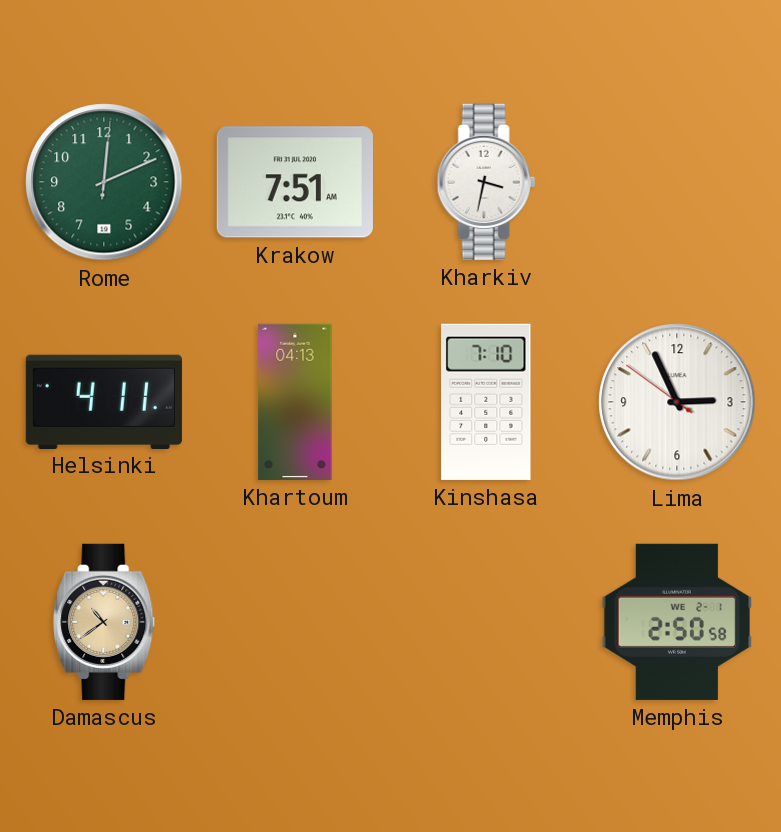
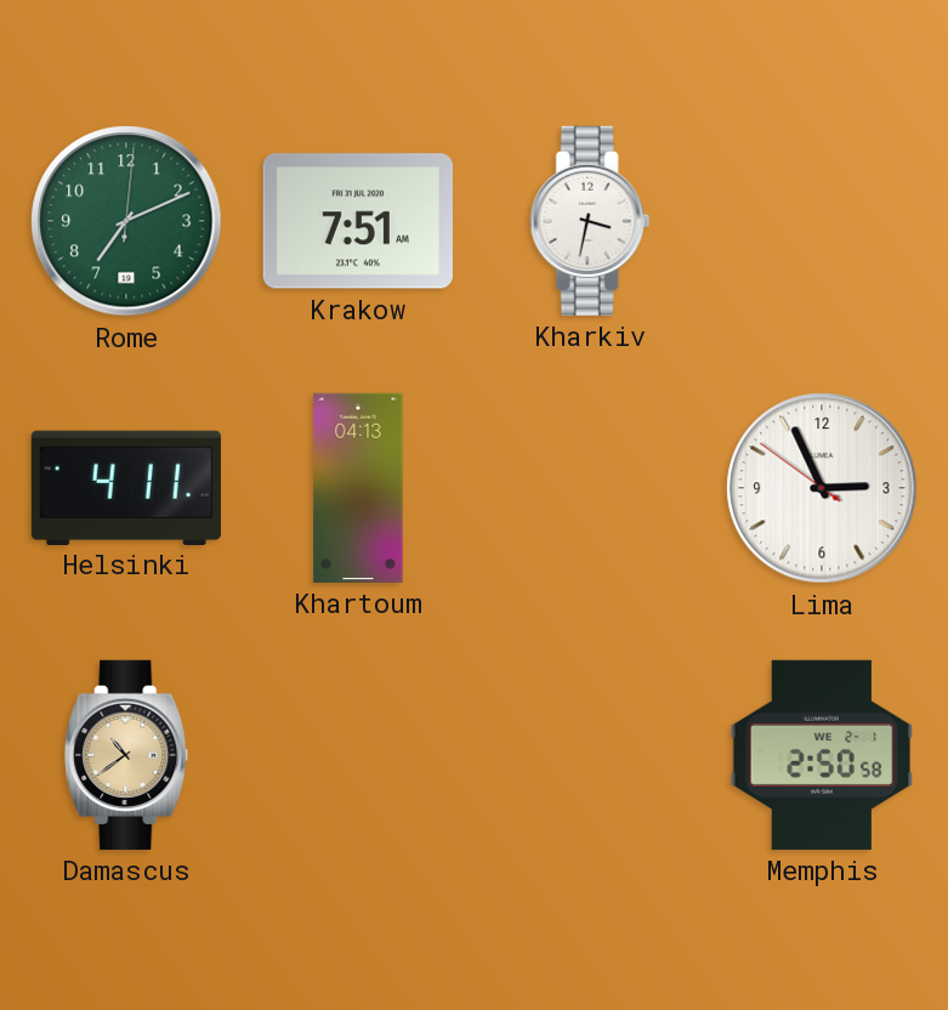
Rome: 12:11 -> 7:11
Kinshasa: 7:10 -> none
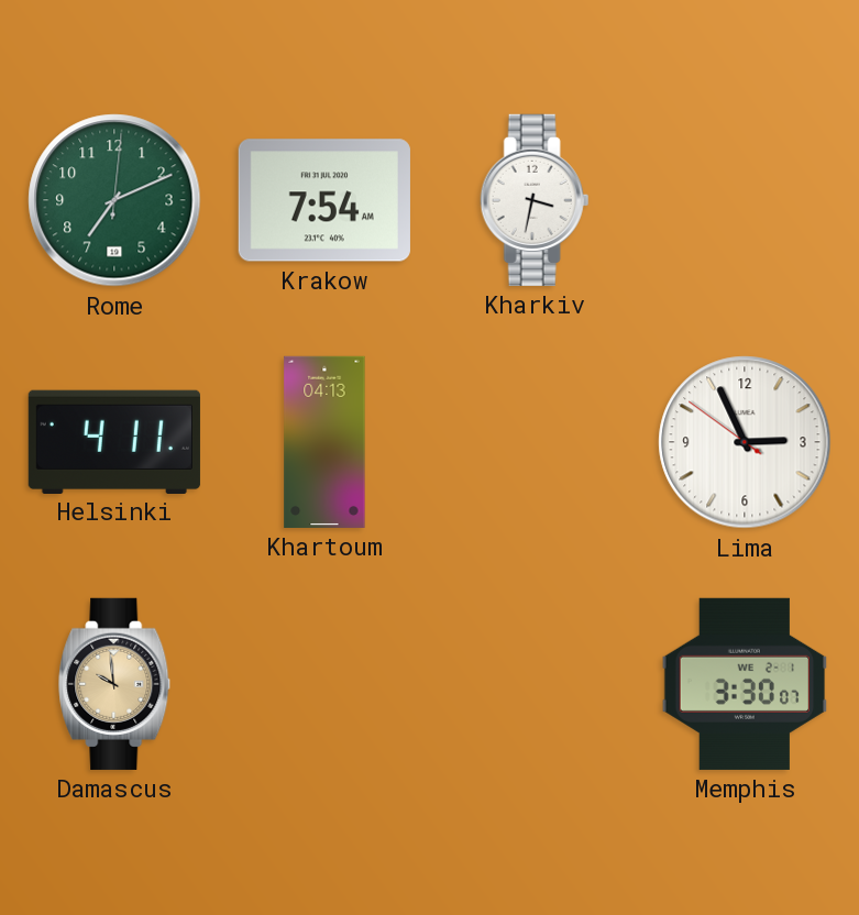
Krakow: 7:51 -> 7:54
Damascus: 10:39 -> 9:59
Memphis: 2:50 -> 3:30
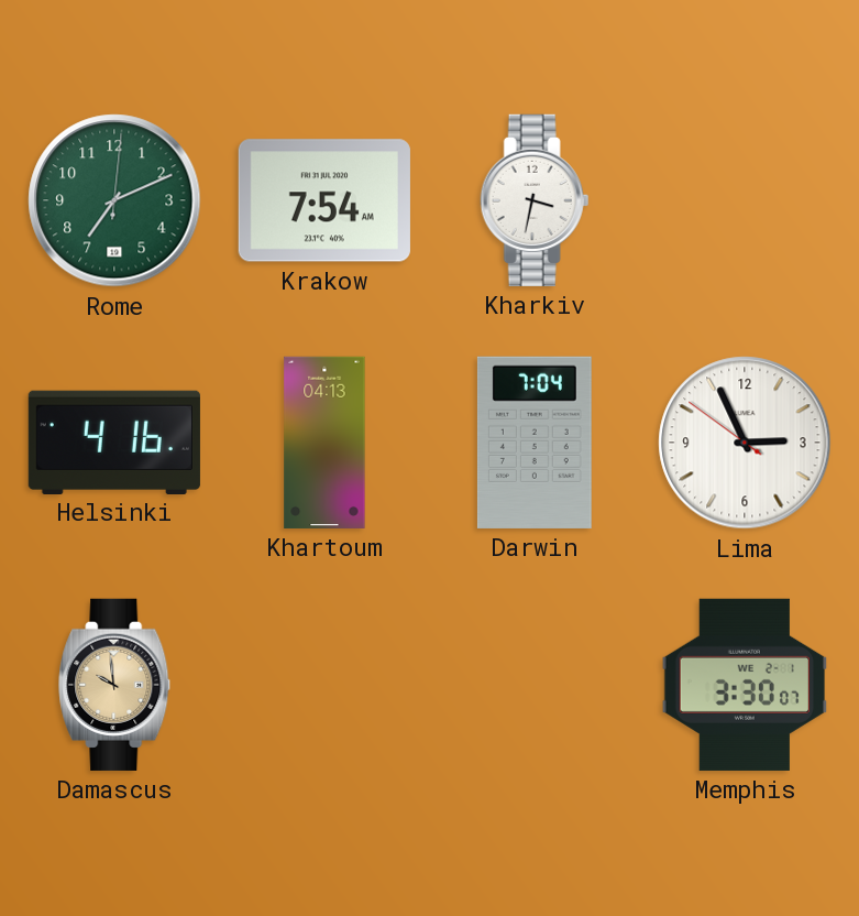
Helsinki: 4:11 -> 4:16
Darwin: none -> 7:04
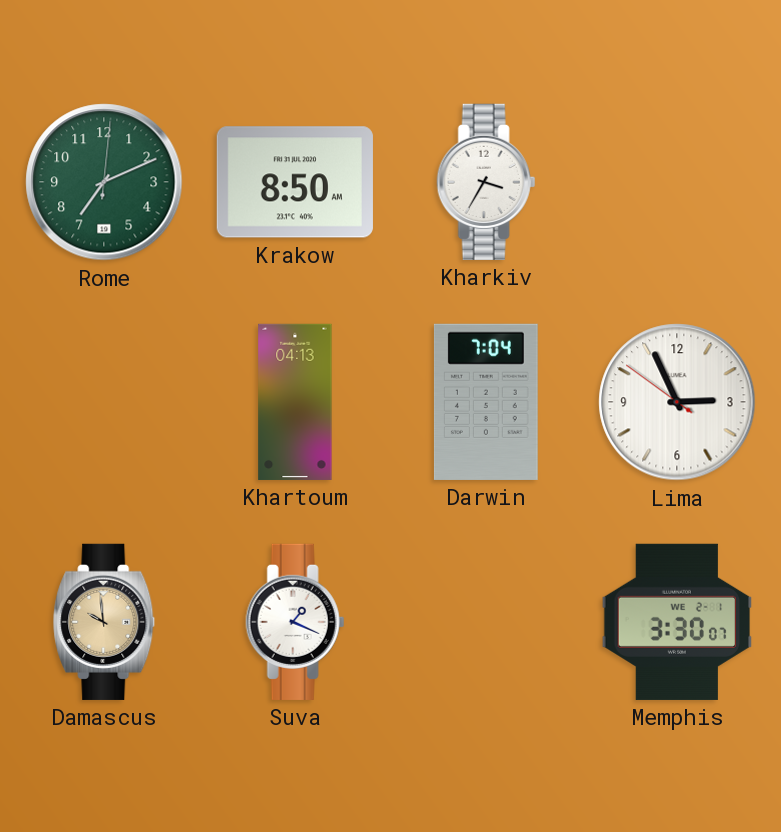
Krakow: 7:54 -> 8:50
Kharkiv: 3:32 -> 3:35
Helsinki: 4:16 -> none
Suva: none -> 1:19
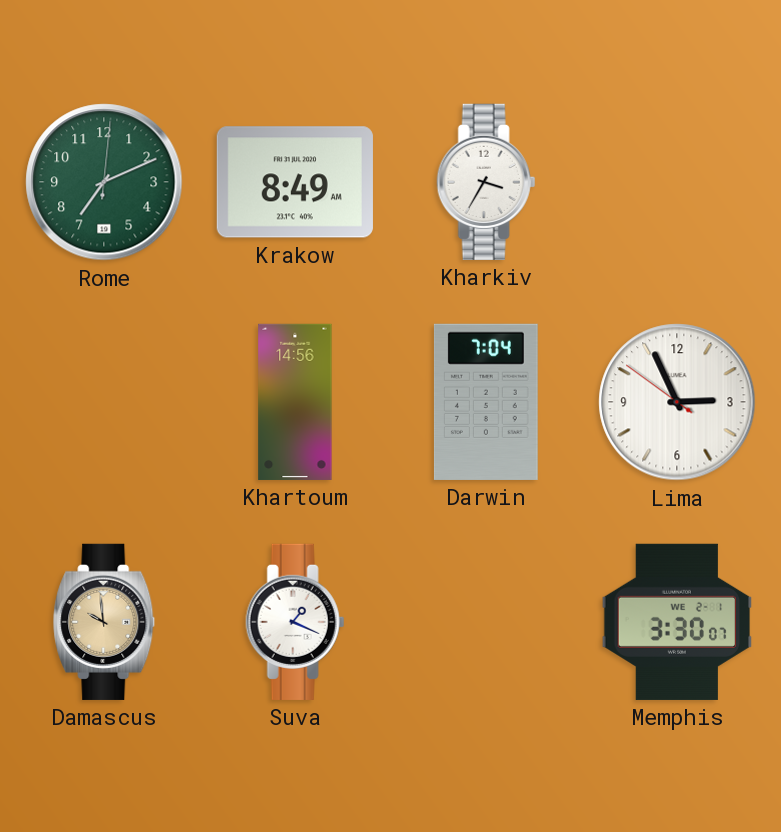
Krakow: 8:50 -> 8:49
Khartoum: 04:13 -> 14:56
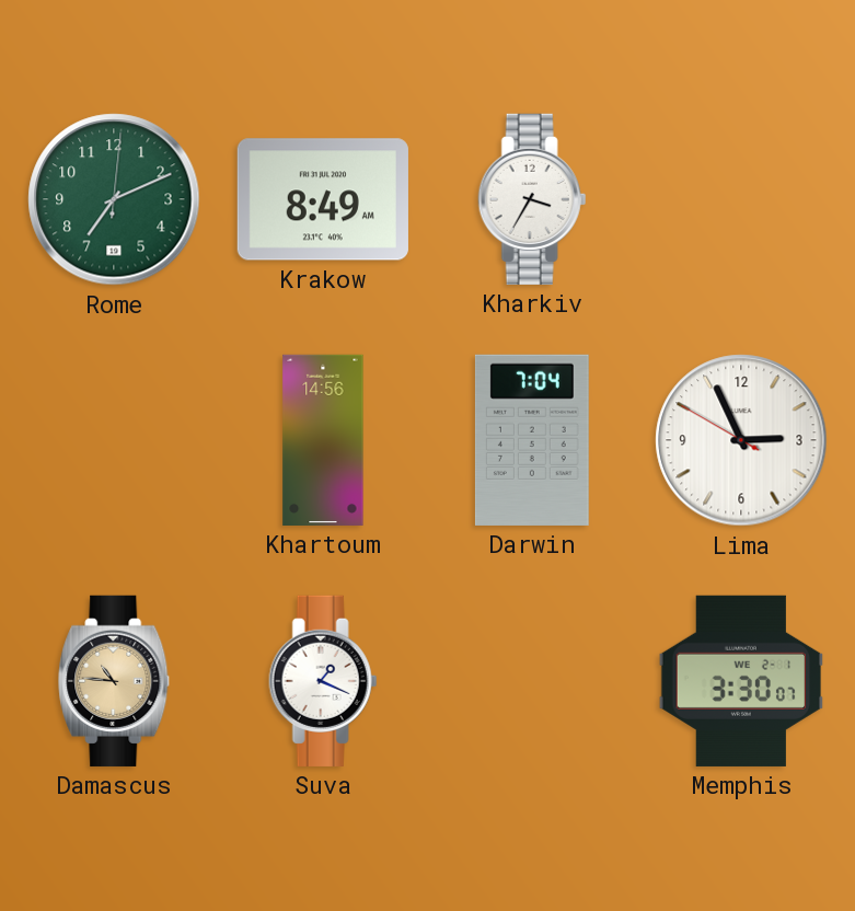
Lima: 2:55:51 -> 2:55:50
Damascus: 9:59 -> 10:46
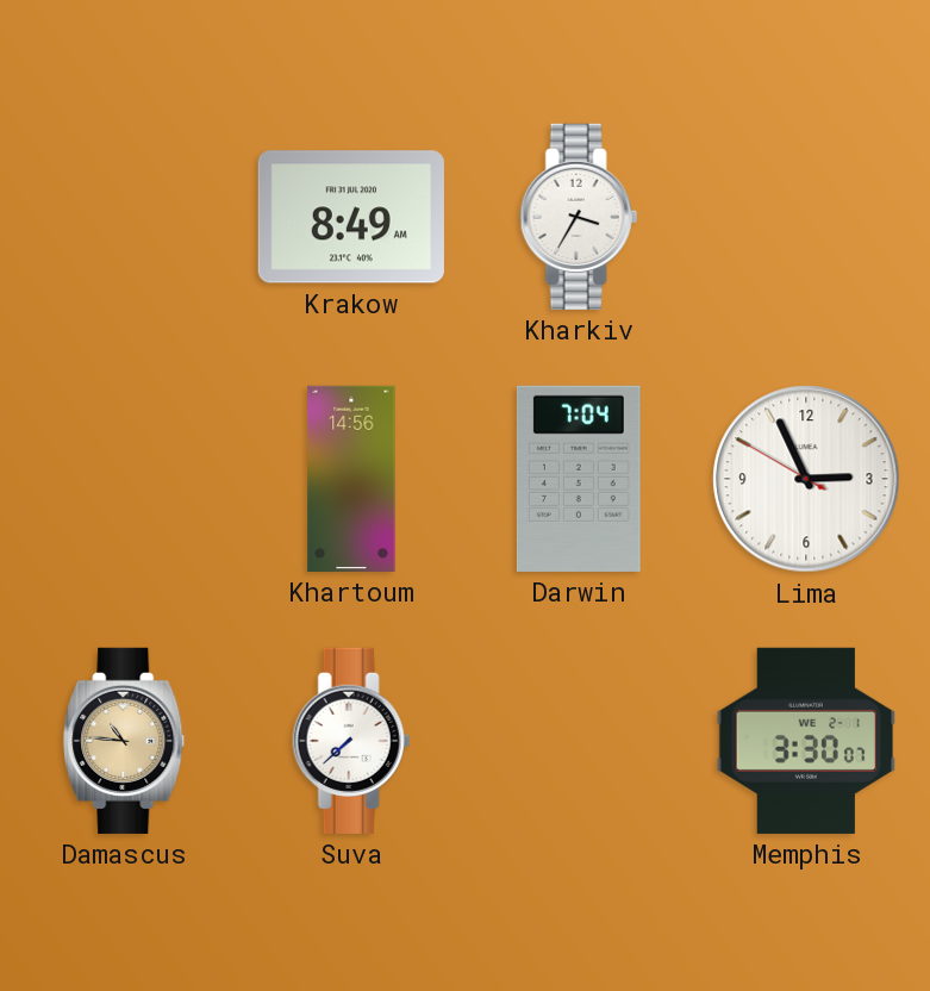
Rome: 7:11 -> none
Suva: 1:19 -> 7:38
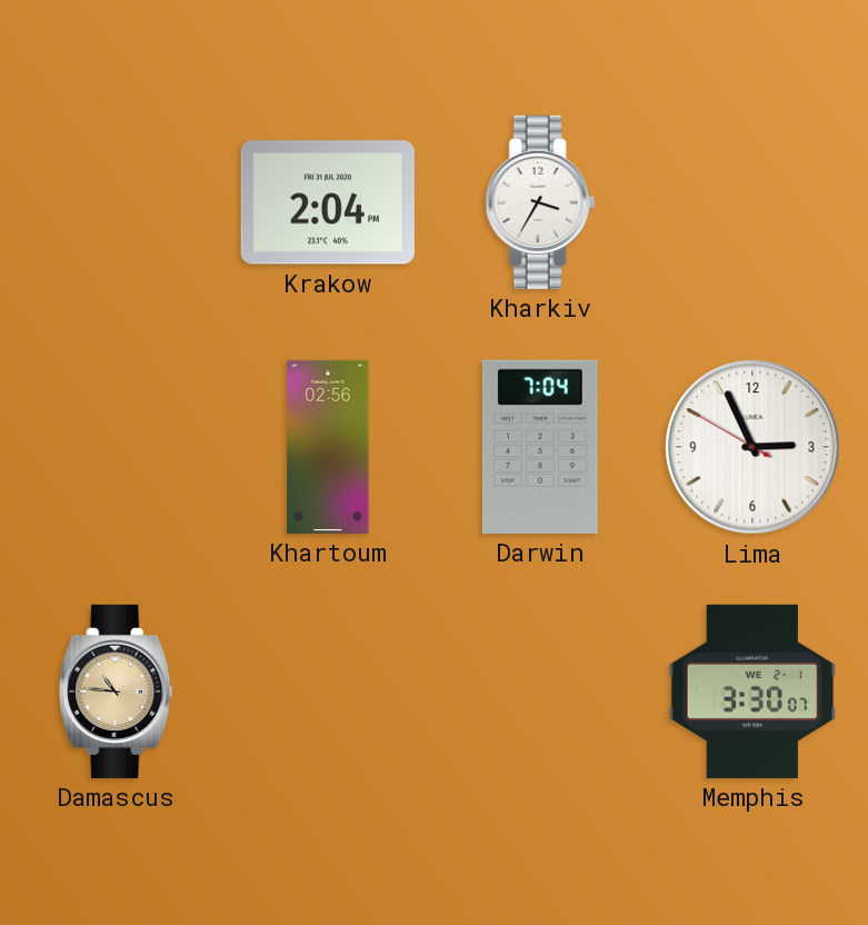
Krakow: 8:49 -> 2:04
Khartoum: 14:56 -> 02:56
Suva: 7:38 -> none
